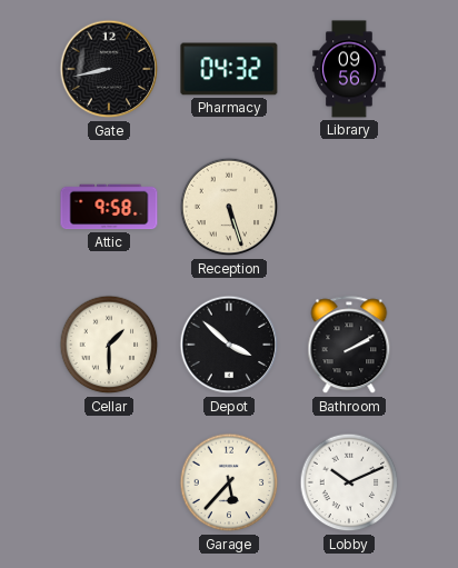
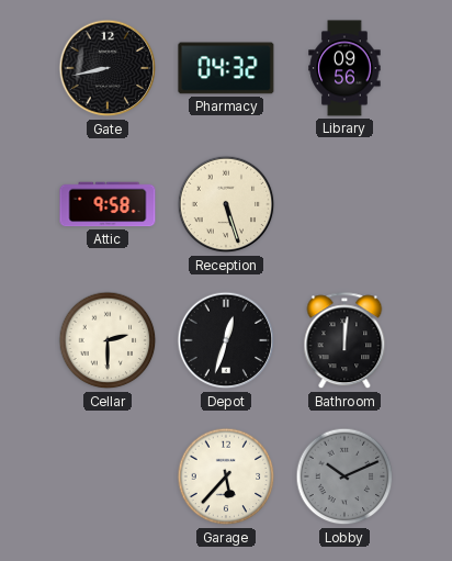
Cellar: 1:30 -> 2:30
Depot: 3:52 -> 12:33
Bathroom: 2:10 -> 12:01
Lobby dial: white -> grey
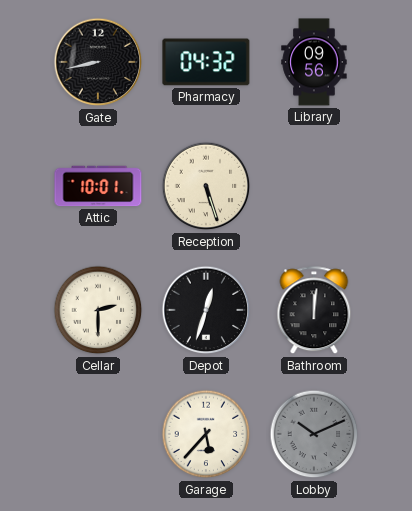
Attic: 9:58 -> 10:01
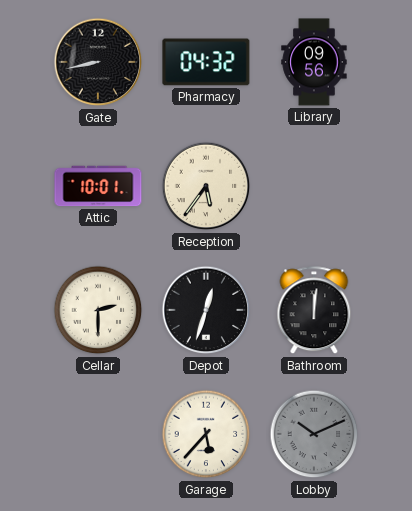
Reception: 5:27 -> 5:36
